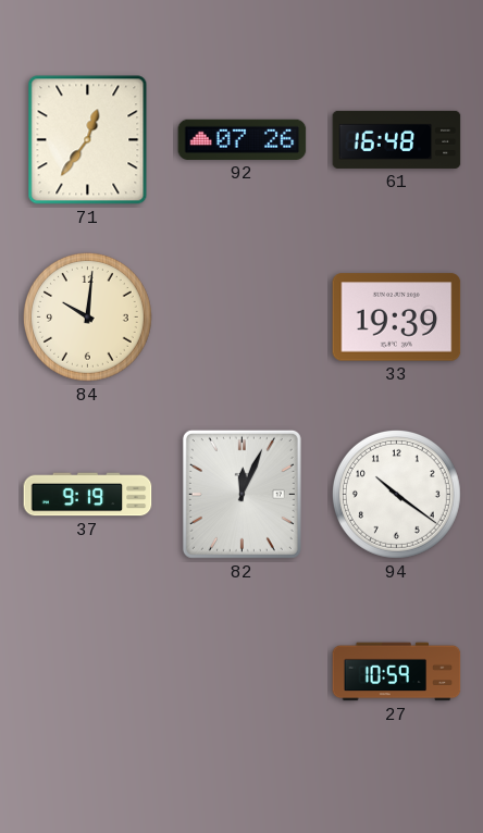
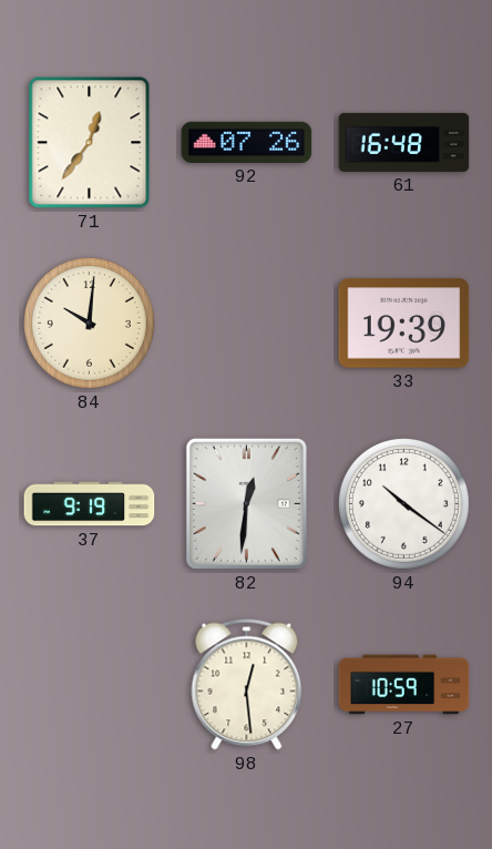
82: 12:04 -> 12:31
98: none -> 12:29
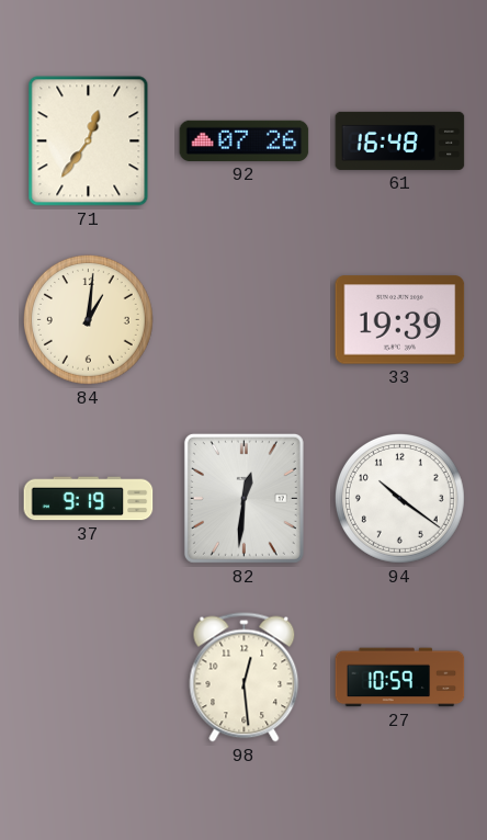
84: 10:01 -> 1:01
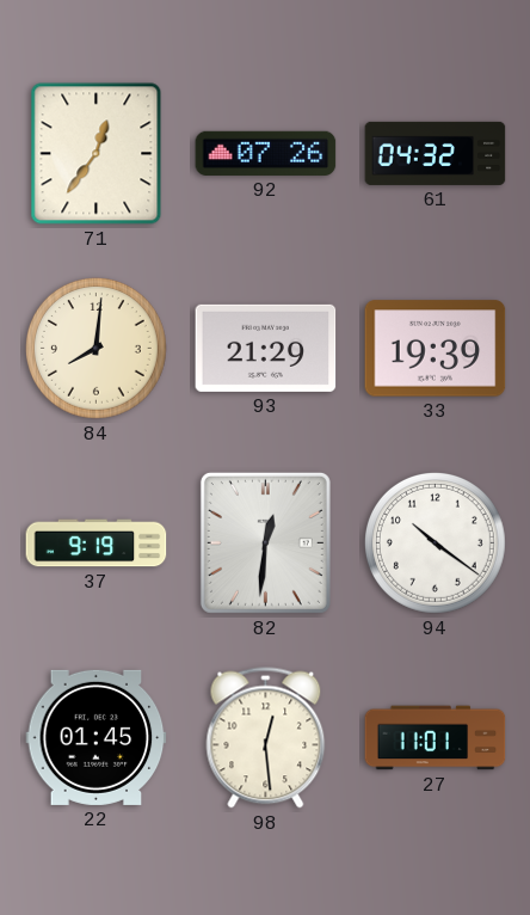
61: 16:48 -> 04:32
84: 1:01 -> 8:01
93: none -> 21:29
22: none -> 01:45
27: 10:59 -> 11:01
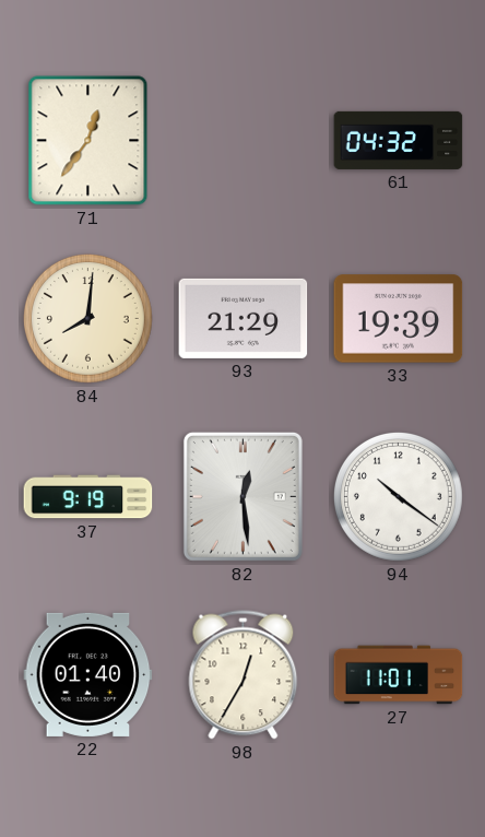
92: 07:26 -> none
82: 12:31 -> 12:29
22: 01:45 -> 01:40
98: 12:29 -> 12:35
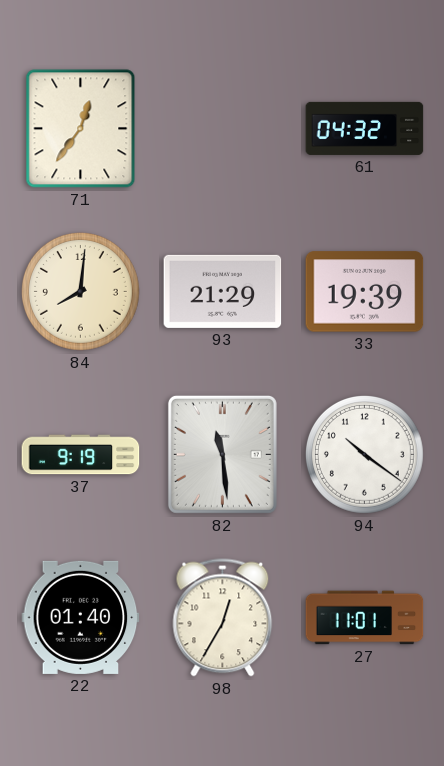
82: 12:29 -> 11:29
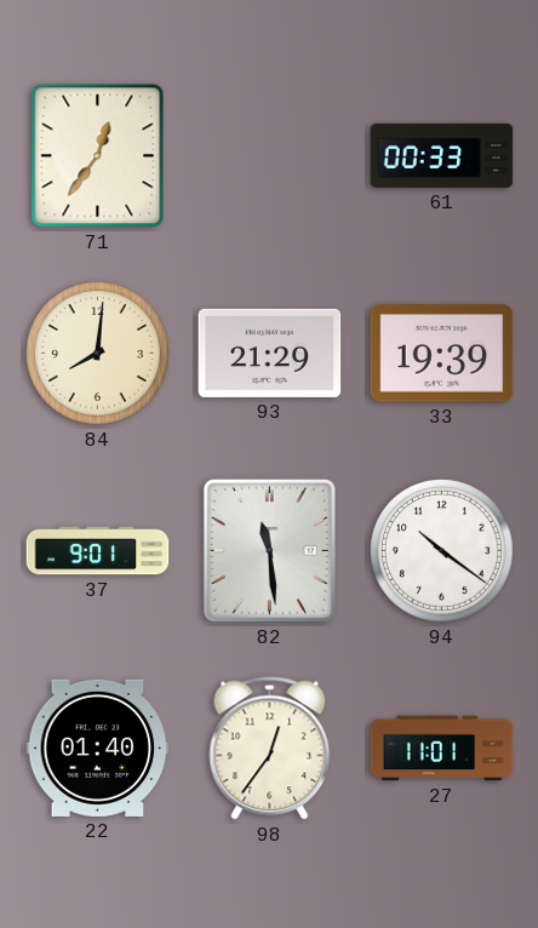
61: 04:32 -> 00:33
37: 9:19 -> 9:01
98: 12:35 -> 12:36
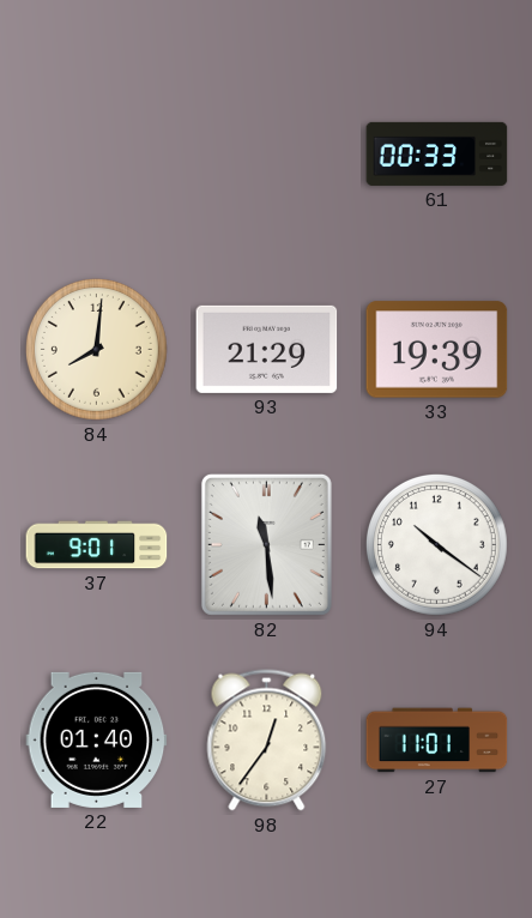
71: 12:36 -> none
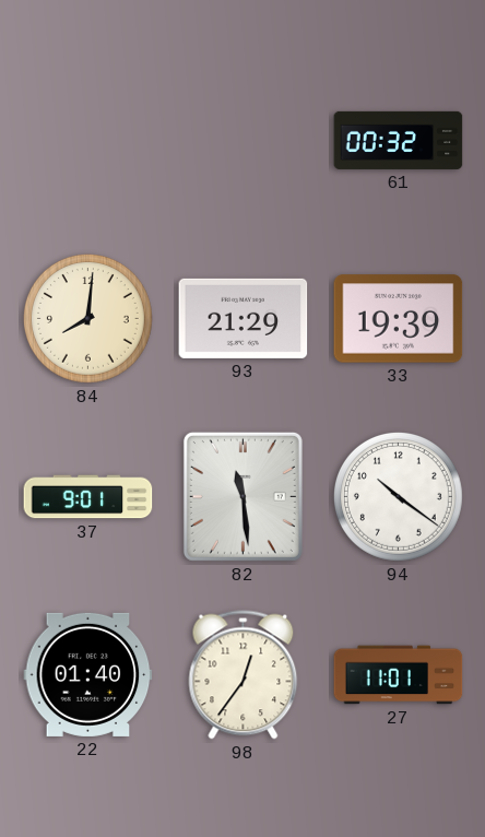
61: 00:33 -> 00:32
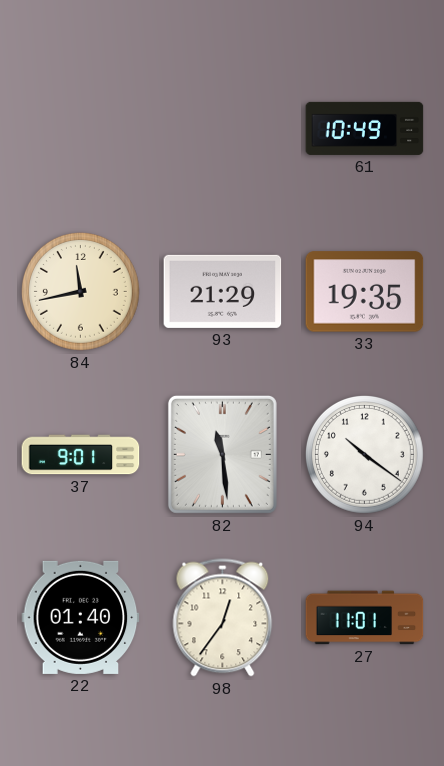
61: 00:32 -> 10:49
84: 8:01 -> 11:43
33: 19:39 -> 19:35
